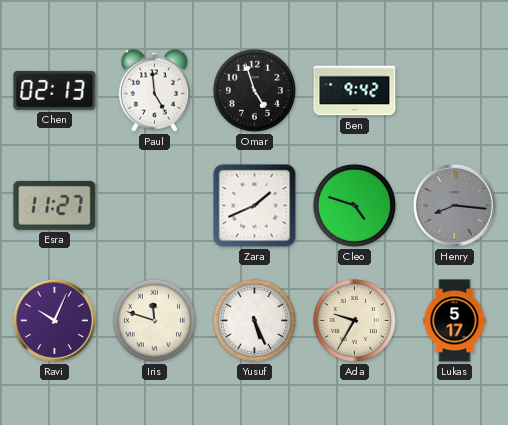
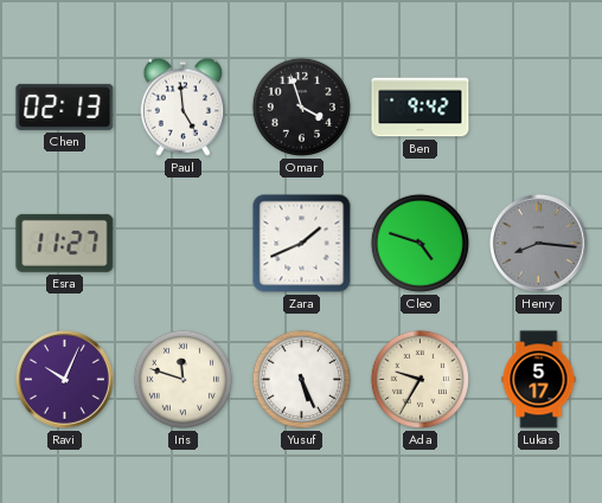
Omar: 4:57 -> 3:57
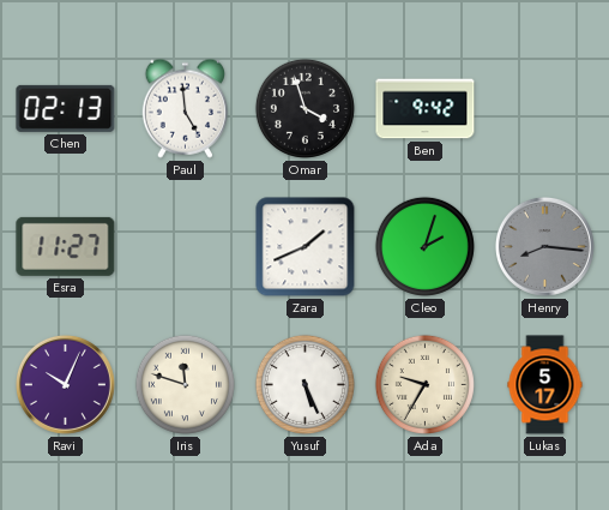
Cleo: 4:48 -> 2:03
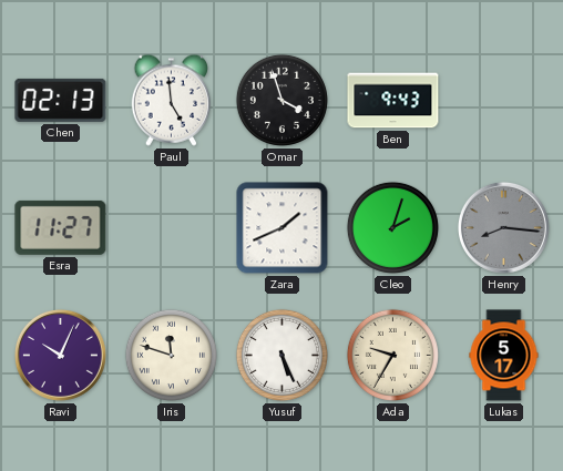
Ben: 9:42 -> 9:43
